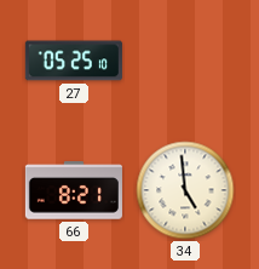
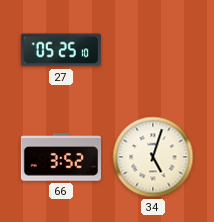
66: 8:21 -> 3:52
34: 4:59 -> 5:03
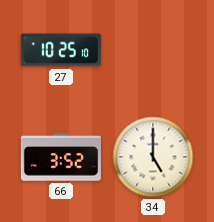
27: 05:25 -> 10:25
34: 5:03 -> 5:00
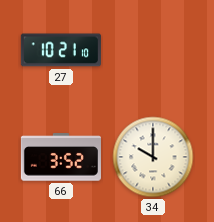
27: 10:25 -> 10:21
34: 5:00 -> 10:00
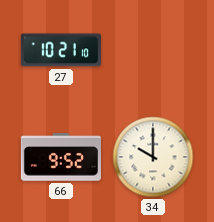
66: 3:52 -> 9:52
